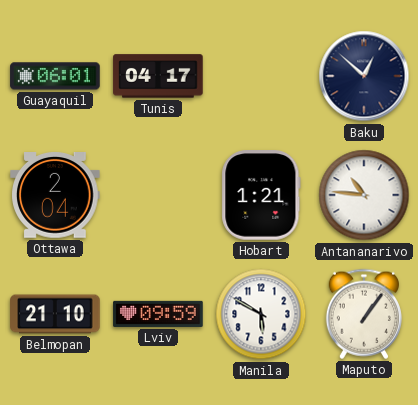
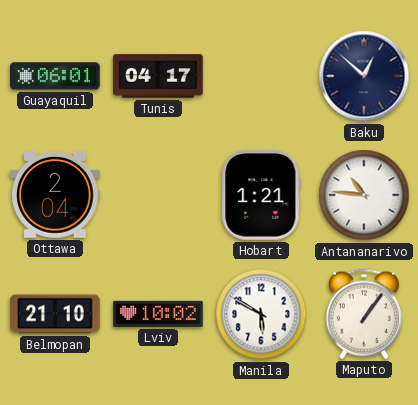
Lviv: 09:59 -> 10:02
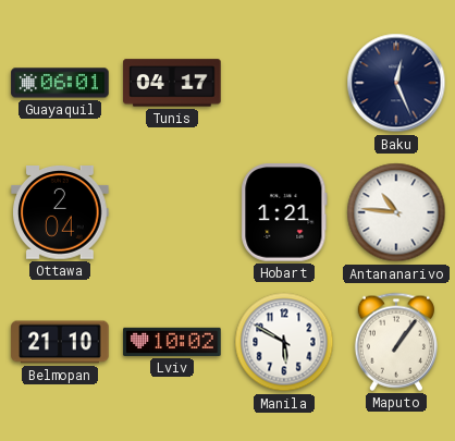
Baku: 12:52 -> 12:26
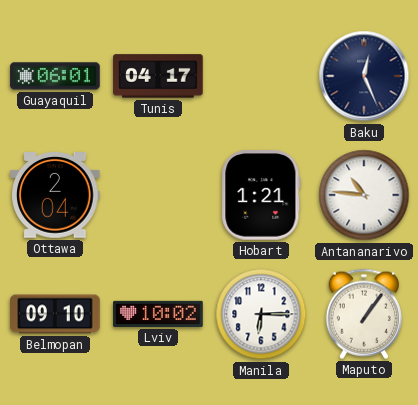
Belmopan: 21:10 -> 09:10
Manila: 5:50 -> 6:15
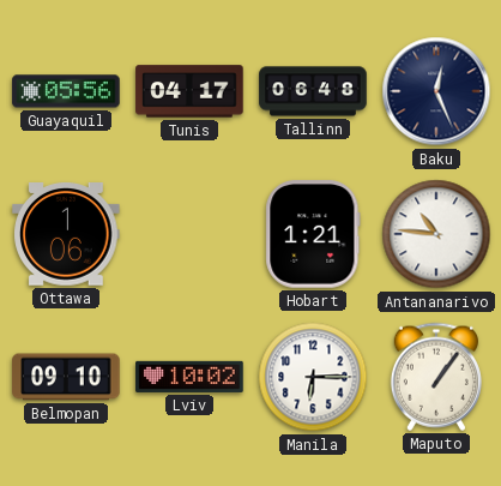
Guayaquil: 06:01 -> 05:56
Tallinn: none -> 06:48
Ottawa: 2:04 -> 1:06
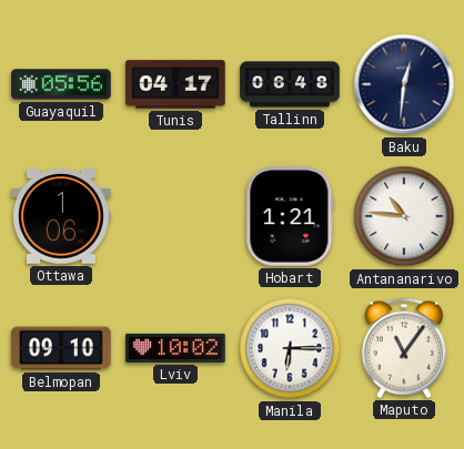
Baku: 12:26 -> 12:31
Maputo: 1:06 -> 11:06
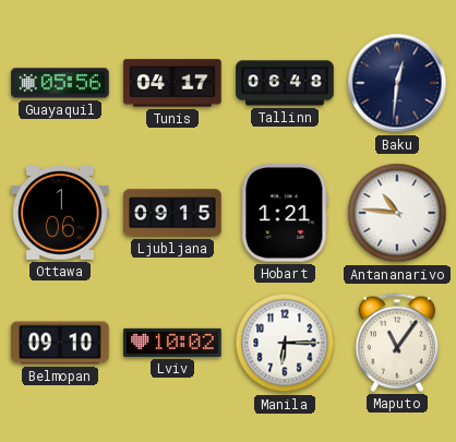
Ljubljana: none -> 09:15
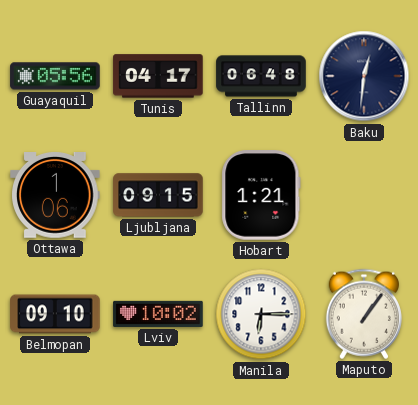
Antananarivo: 10:46 -> none
Maputo: 11:06 -> 1:06
